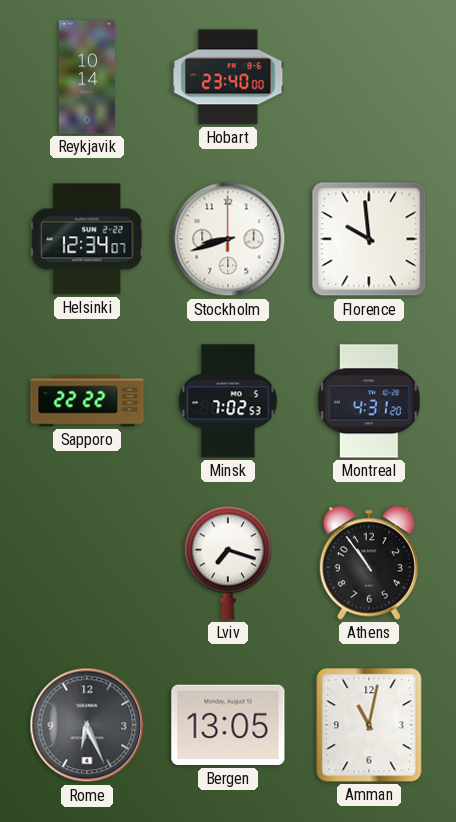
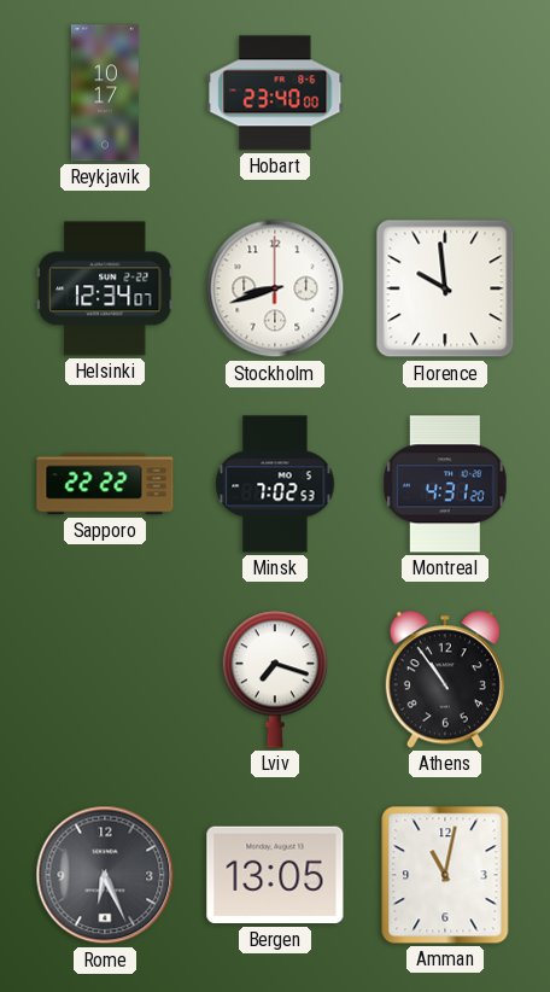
Reykjavik: 10:14 -> 10:17
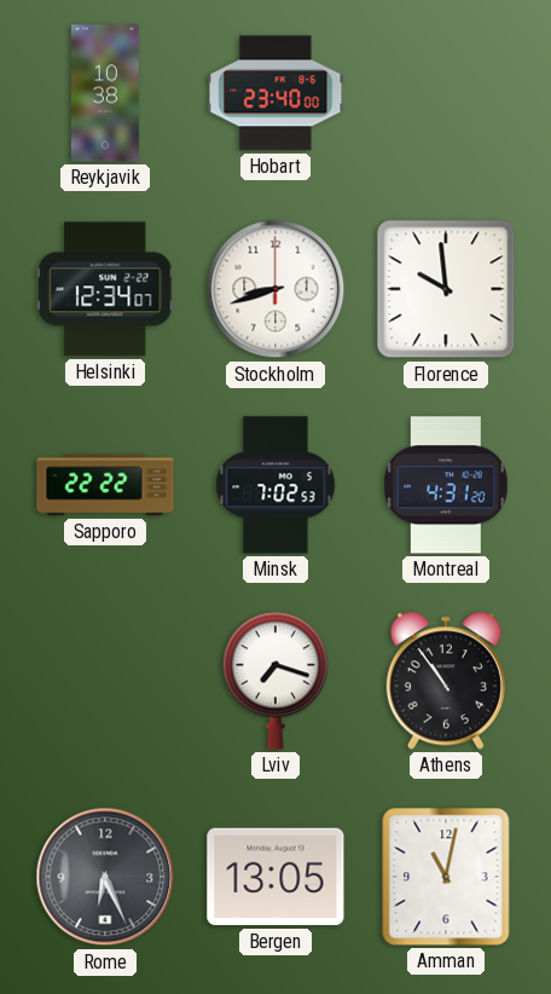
Reykjavik: 10:17 -> 10:38
